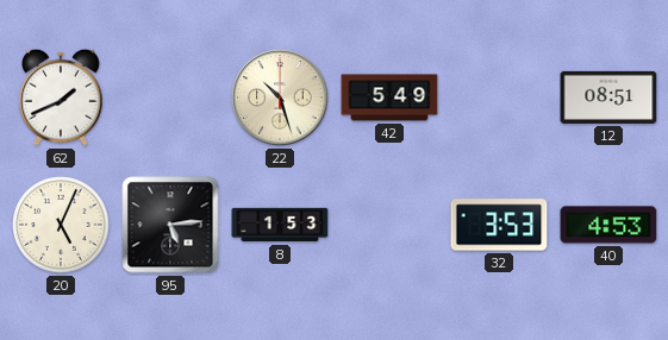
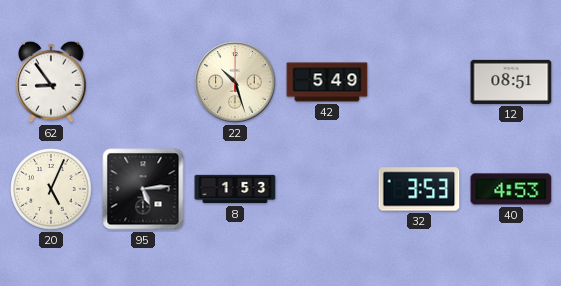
62: 1:41 -> 8:54
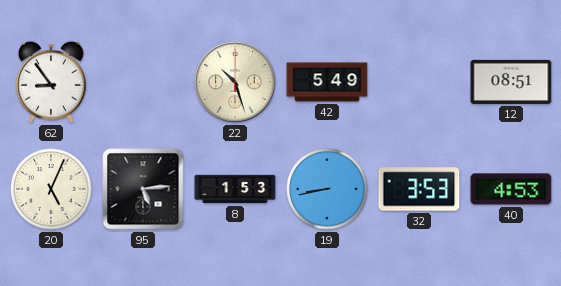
19: none -> 8:43
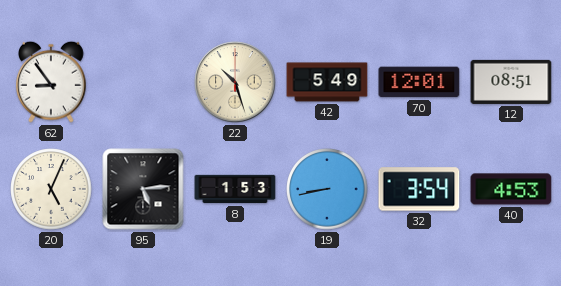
70: none -> 12:01
32: 3:53 -> 3:54
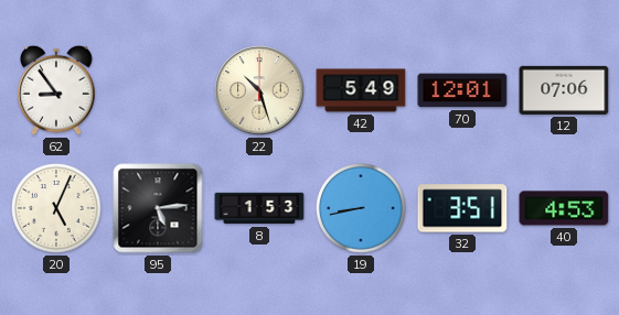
12: 08:51 -> 07:06
32: 3:54 -> 3:51
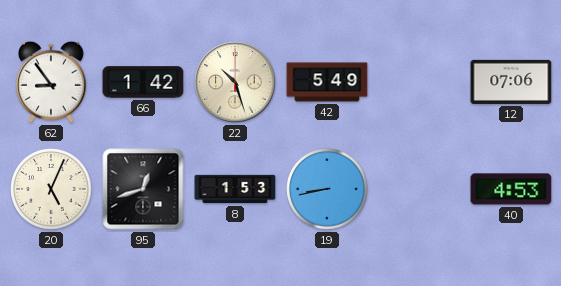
66: none -> 1:42
70: 12:01 -> none
95: 5:14 -> 12:42
32: 3:51 -> none
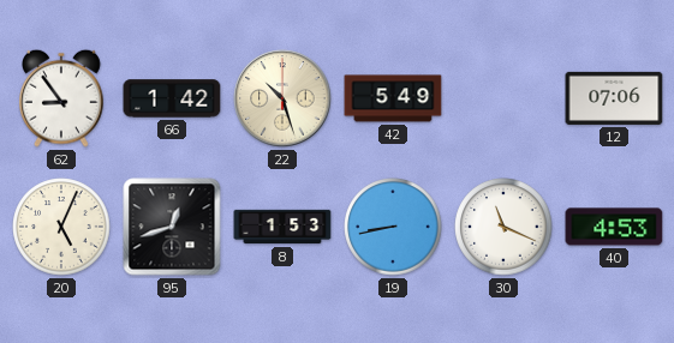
30: none -> 11:19
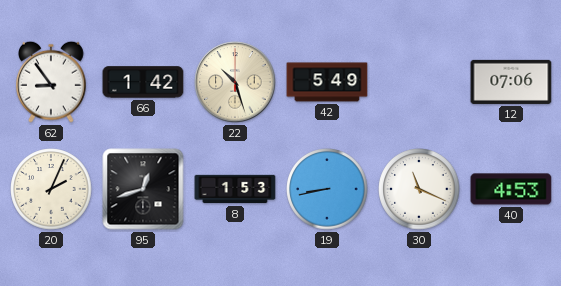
20: 5:04 -> 2:04
